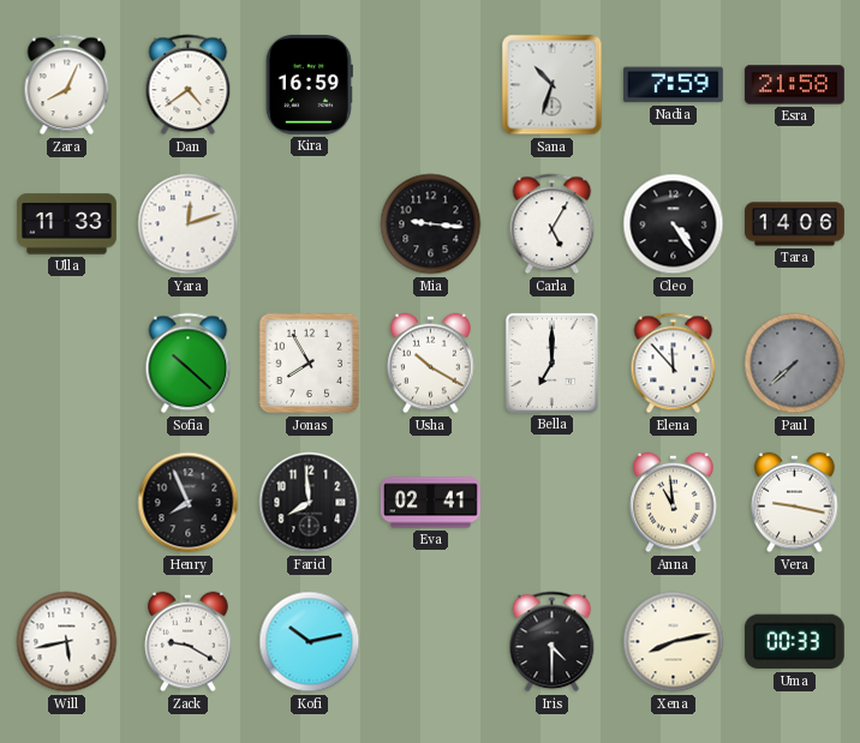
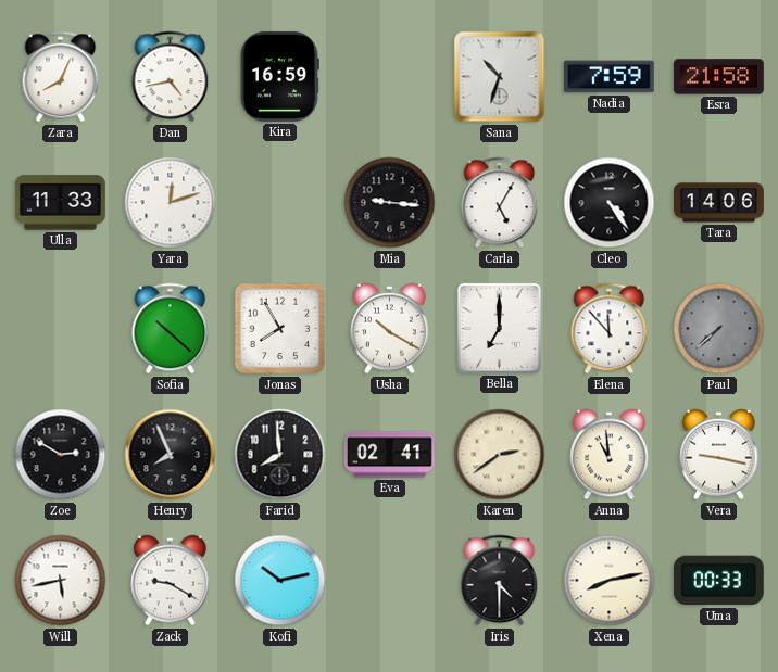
Dan: 4:39 -> 4:43
Zoe: none -> 2:50
Karen: none -> 2:39
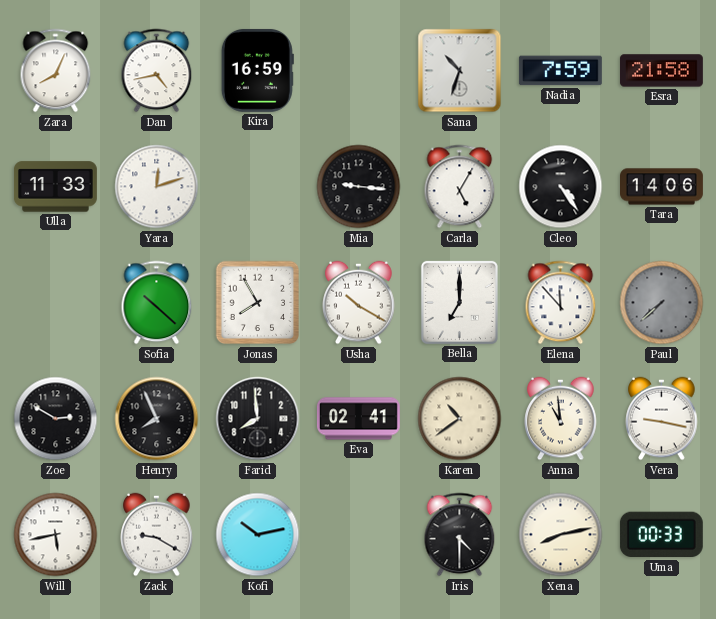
Karen: 2:39 -> 10:39
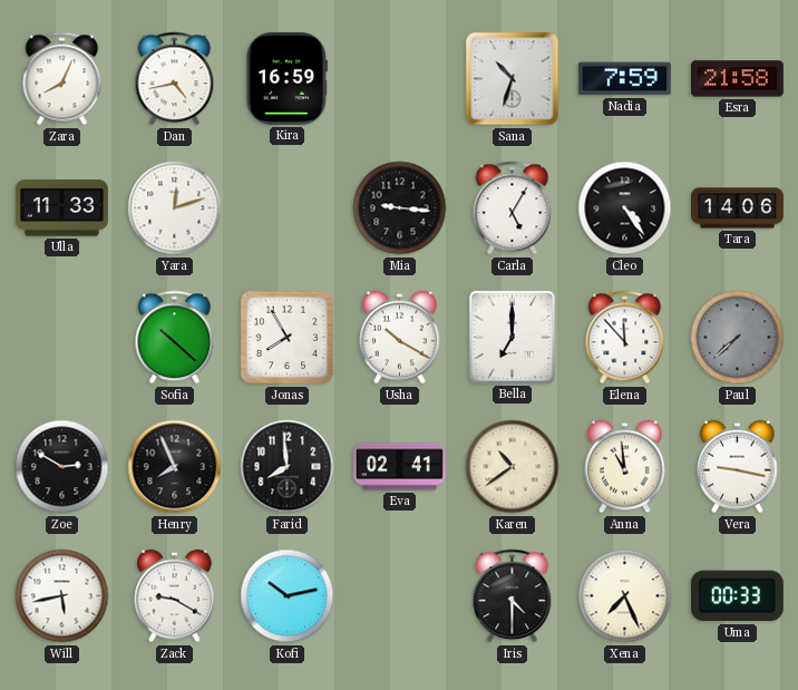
Xena: 8:13 -> 7:26
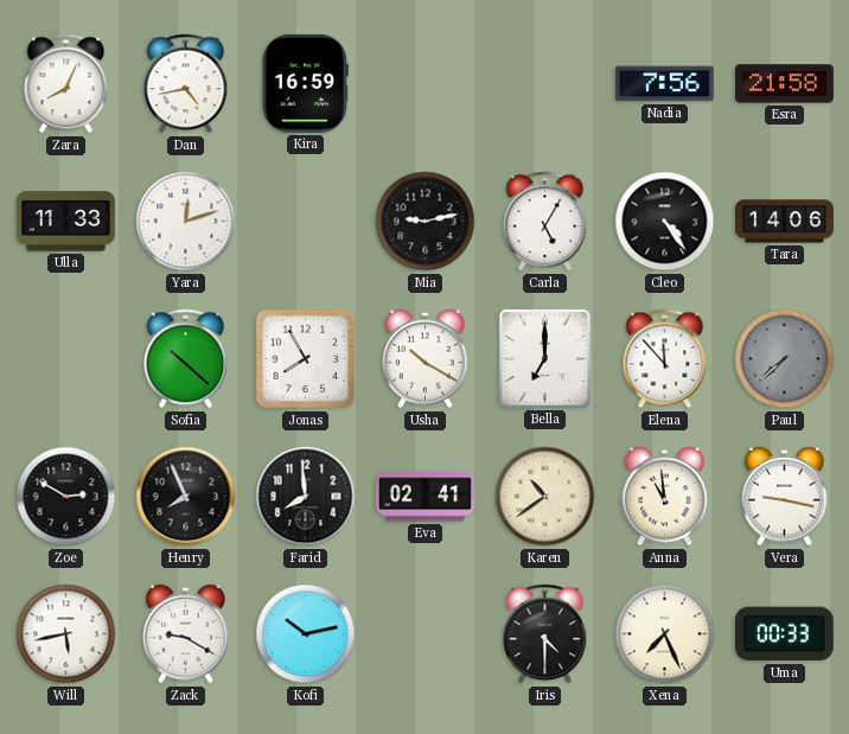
Sana: 10:33 -> none
Nadia: 7:59 -> 7:56
Mia: 9:16 -> 9:13
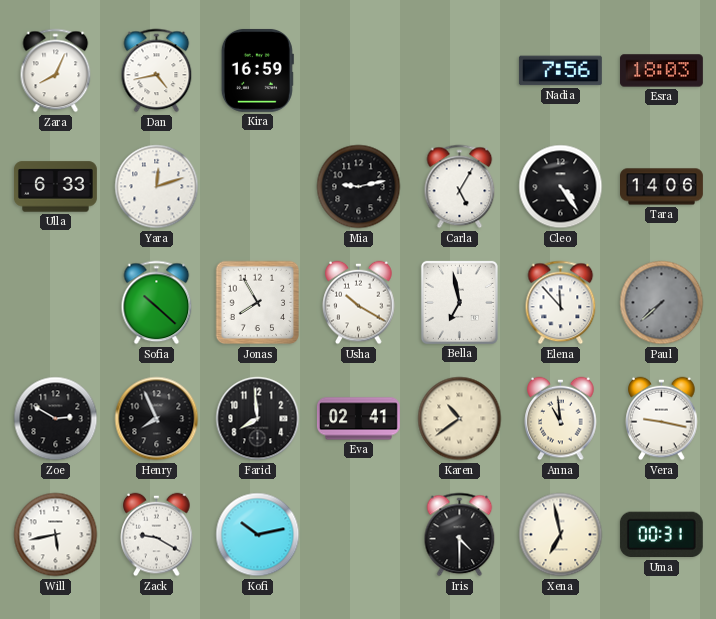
Esra: 21:58 -> 18:03
Ulla: 11:33 -> 6:33
Bella: 7:00 -> 6:58
Xena: 7:26 -> 6:58
Uma: 00:33 -> 00:31
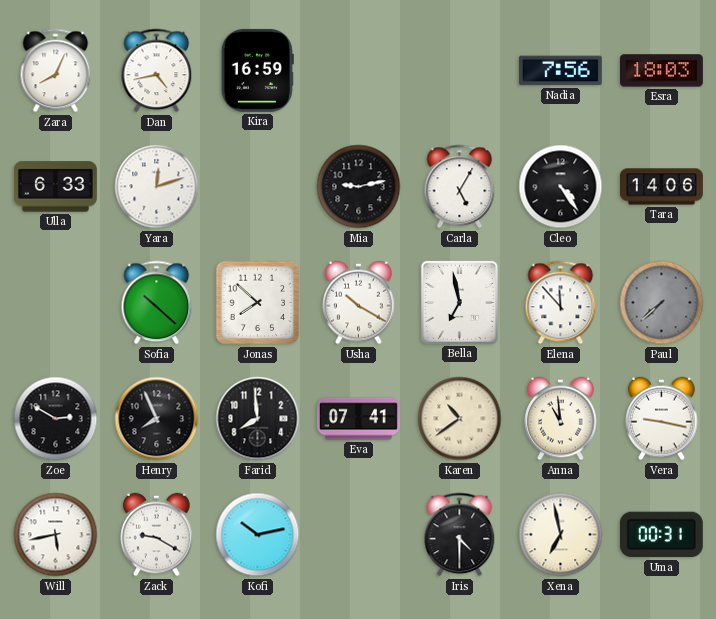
Jonas: 7:55 -> 7:52
Eva: 02:41 -> 07:41
